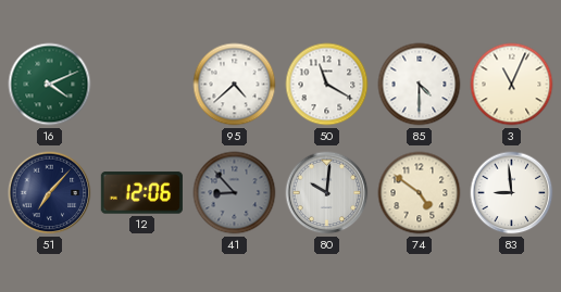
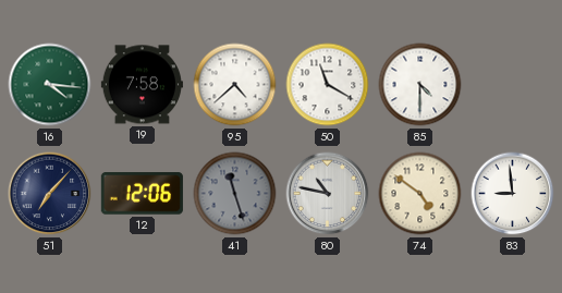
16: 4:11 -> 4:16
19: none -> 7:58
3: 11:04 -> none
41: 8:53 -> 11:27
80: 10:01 -> 10:47
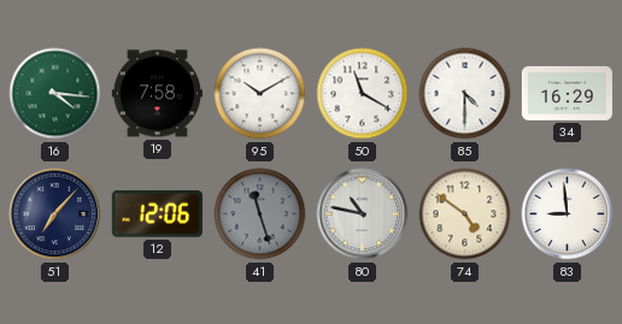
95: 4:38 -> 10:10
34: none -> 16:29
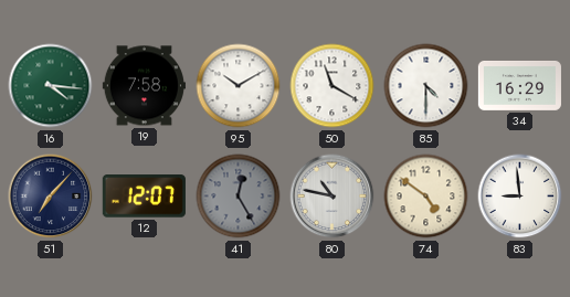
12: 12:06 -> 12:07
41: 11:27 -> 12:25
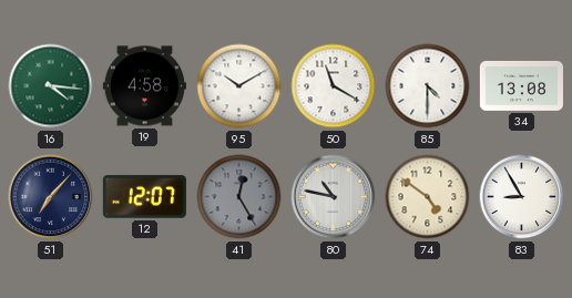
19: 7:58 -> 4:58
34: 16:29 -> 13:08
83: 8:59 -> 8:55
